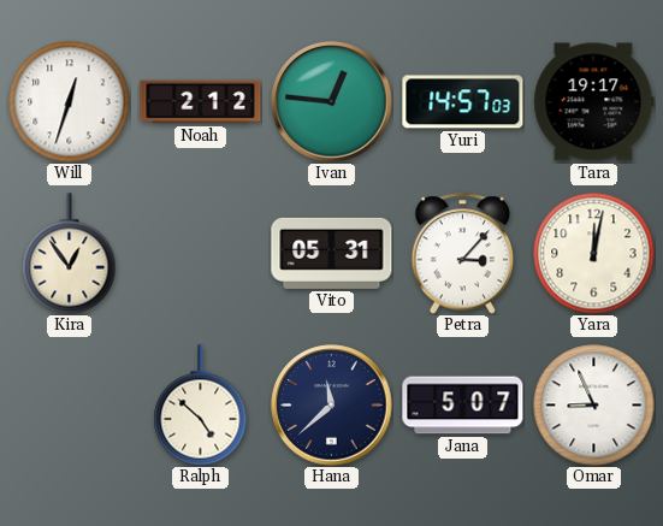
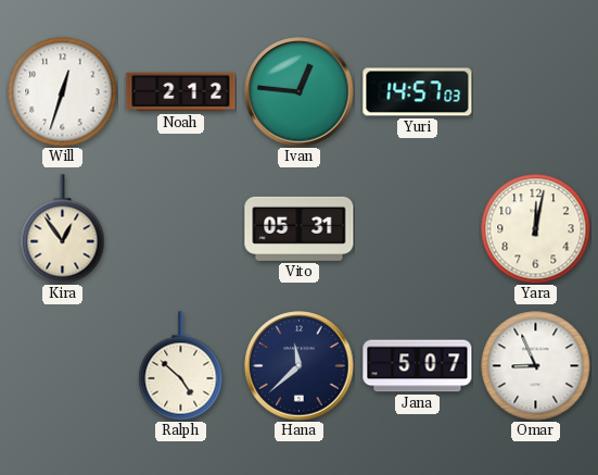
Tara: 19:17 -> none
Petra: 3:07 -> none
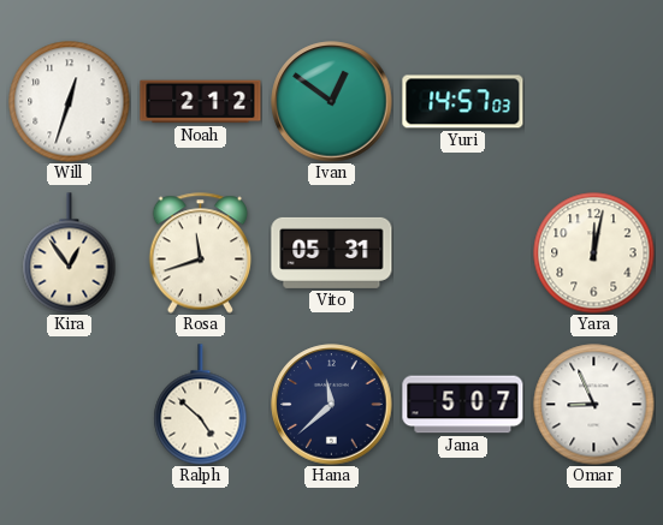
Ivan: 12:46 -> 12:51
Rosa: none -> 11:42
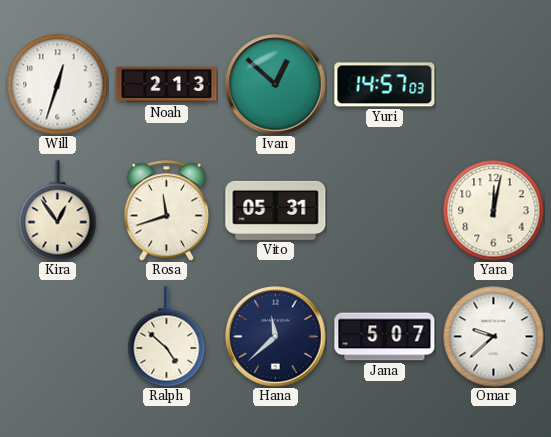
Noah: 2:12 -> 2:13
Ivan: 12:51 -> 12:52
Omar: 8:56 -> 9:38
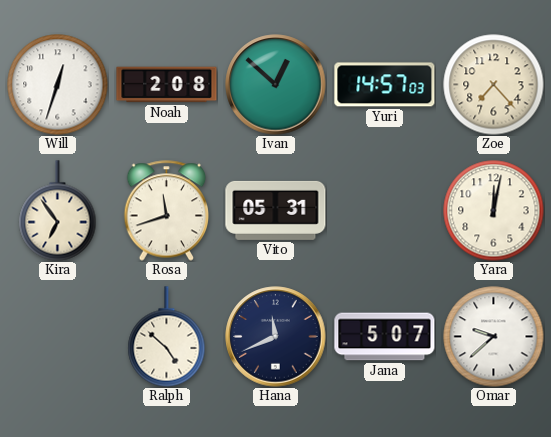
Noah: 2:13 -> 2:08
Zoe: none -> 7:23
Kira: 12:54 -> 6:54
Hana: 11:38 -> 11:41
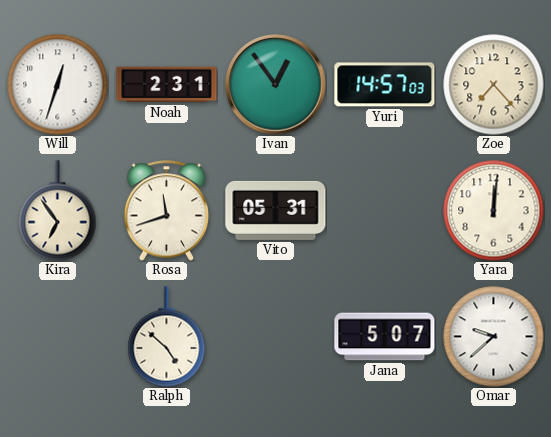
Noah: 2:08 -> 2:31
Ivan: 12:52 -> 12:54
Yara: 12:02 -> 12:01
Hana: 11:41 -> none
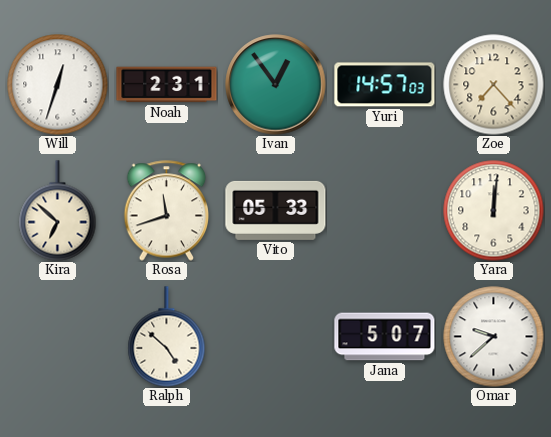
Kira: 6:54 -> 6:52
Vito: 05:31 -> 05:33
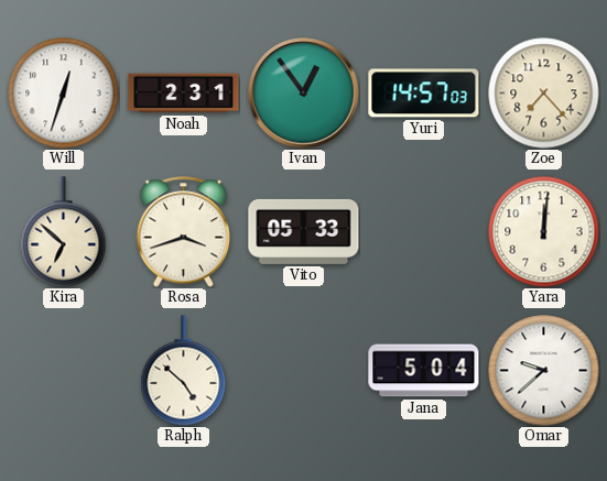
Rosa: 11:42 -> 3:42
Jana: 5:07 -> 5:04
